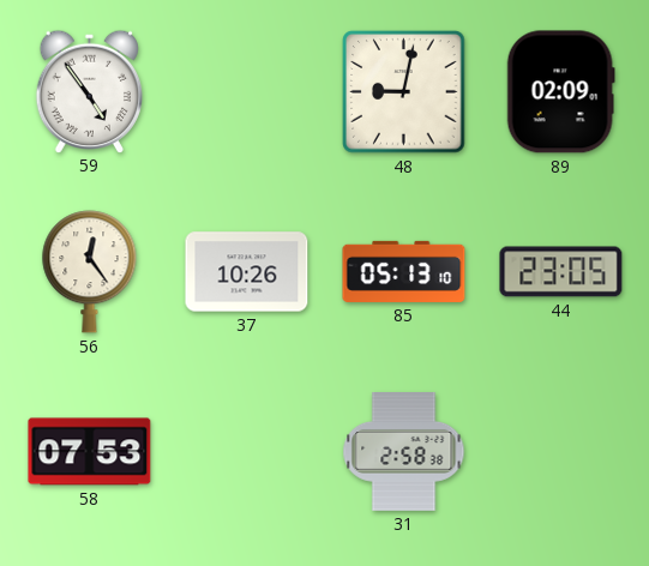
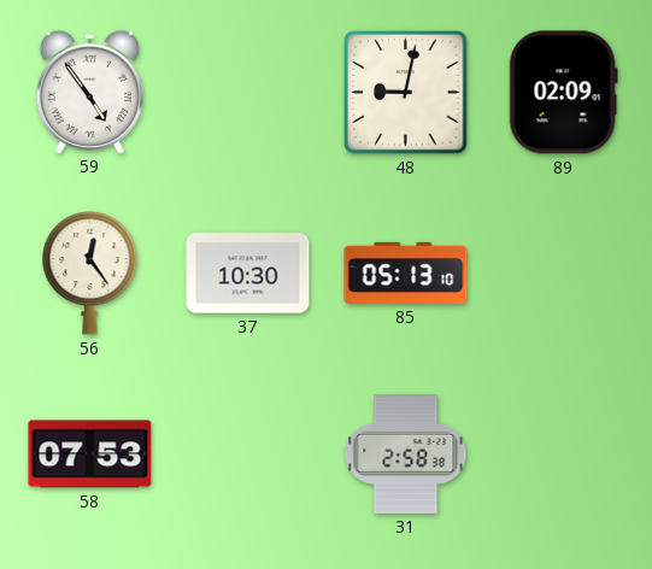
37: 10:26 -> 10:30
44: 23:05 -> none
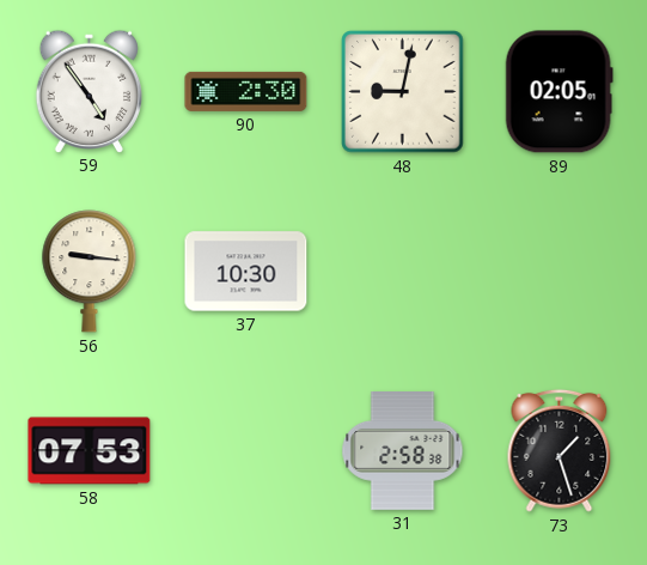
90: none -> 2:30
89: 02:09 -> 02:05
56: 12:24 -> 9:16
85: 05:13 -> none
73: none -> 1:27
